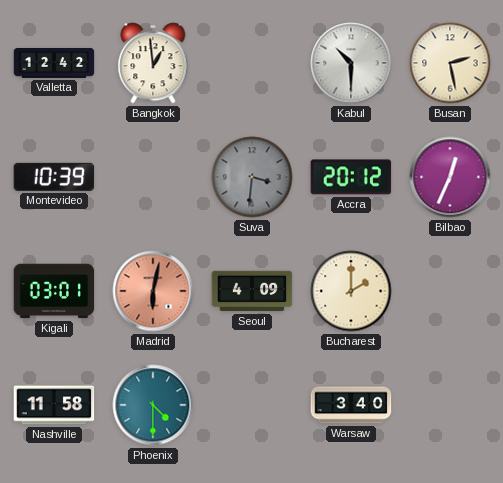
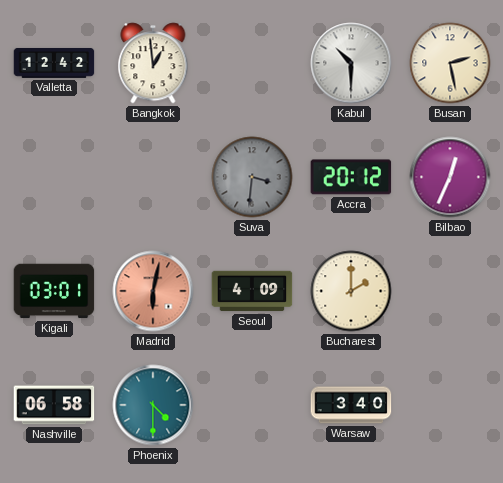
Montevideo: 10:39 -> none
Nashville: 11:58 -> 06:58
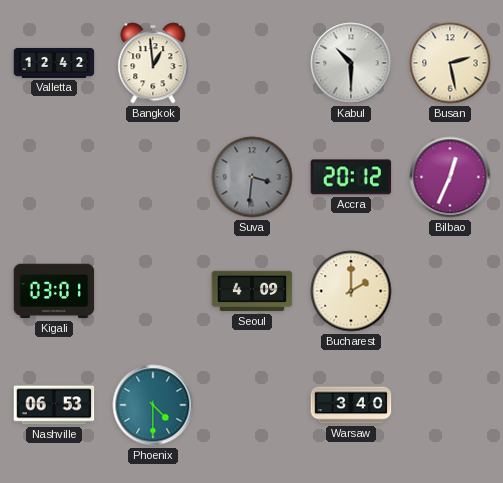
Madrid: 6:02 -> none
Nashville: 06:58 -> 06:53
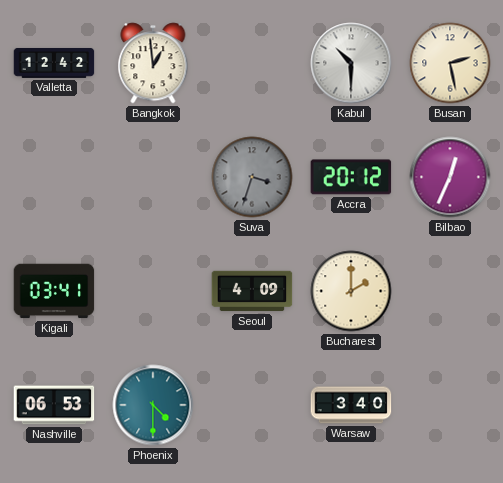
Suva: 3:31 -> 3:33
Kigali: 03:01 -> 03:41
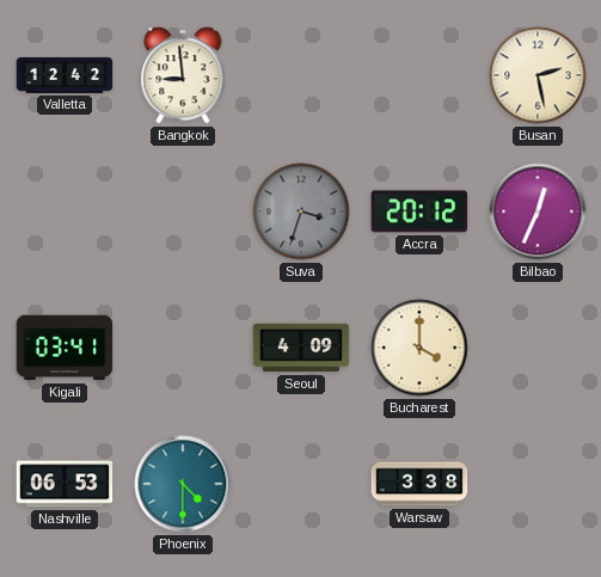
Bangkok: 12:59 -> 8:59
Kabul: 10:30 -> none
Bucharest: 2:00 -> 4:00
Warsaw: 3:40 -> 3:38
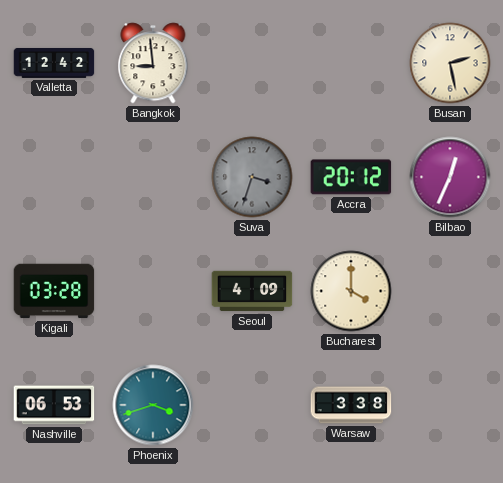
Kigali: 03:41 -> 03:28
Phoenix: 4:30 -> 3:42
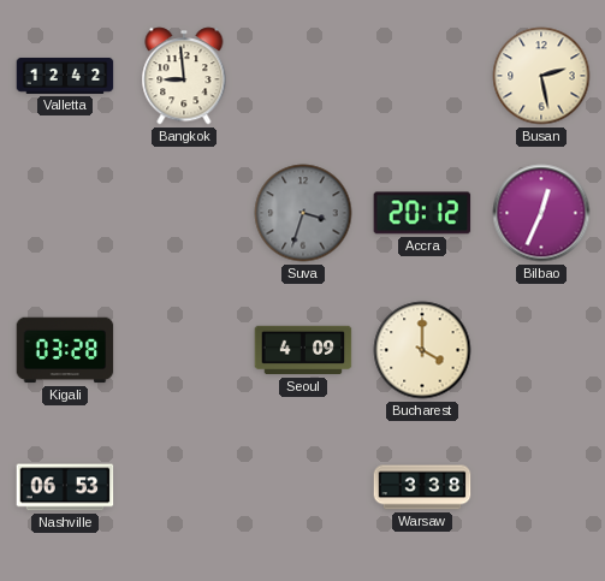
Phoenix: 3:42 -> none
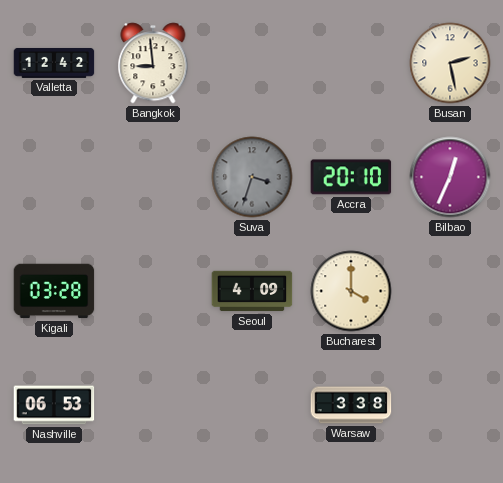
Accra: 20:12 -> 20:10
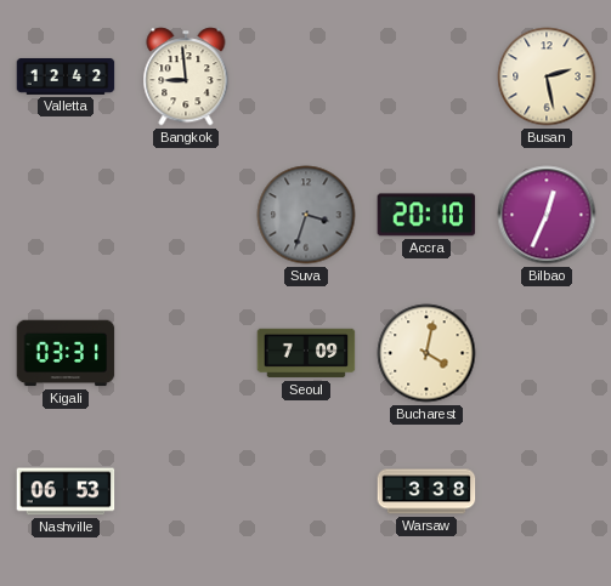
Kigali: 03:28 -> 03:31
Seoul: 4:09 -> 7:09
Bucharest: 4:00 -> 4:02
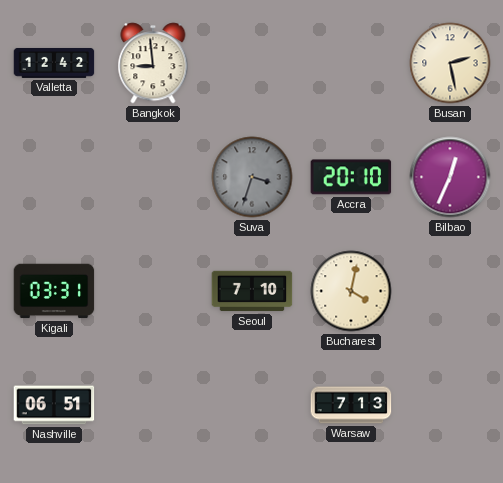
Seoul: 7:09 -> 7:10
Nashville: 06:53 -> 06:51
Warsaw: 3:38 -> 7:13
